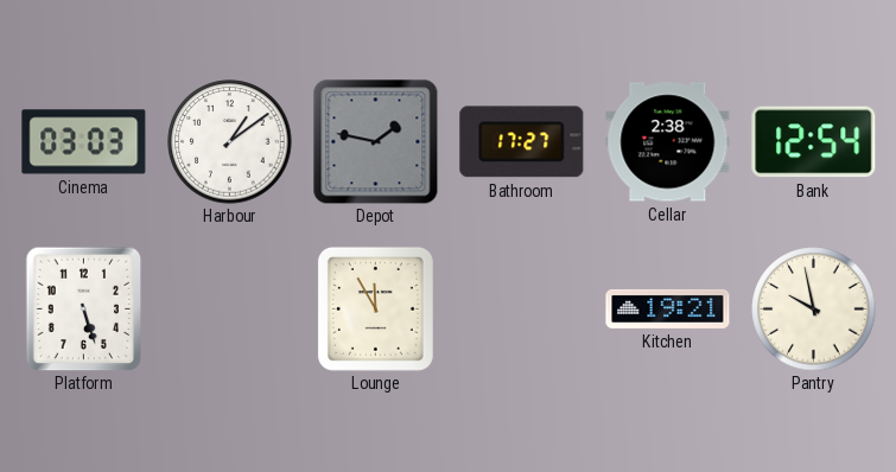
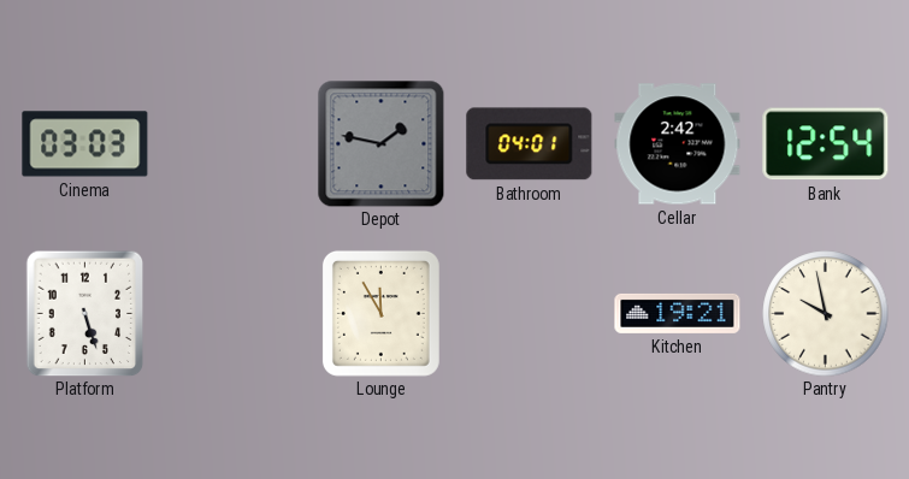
Harbour: 1:09 -> none
Bathroom: 17:27 -> 04:01
Cellar: 2:38 -> 2:42
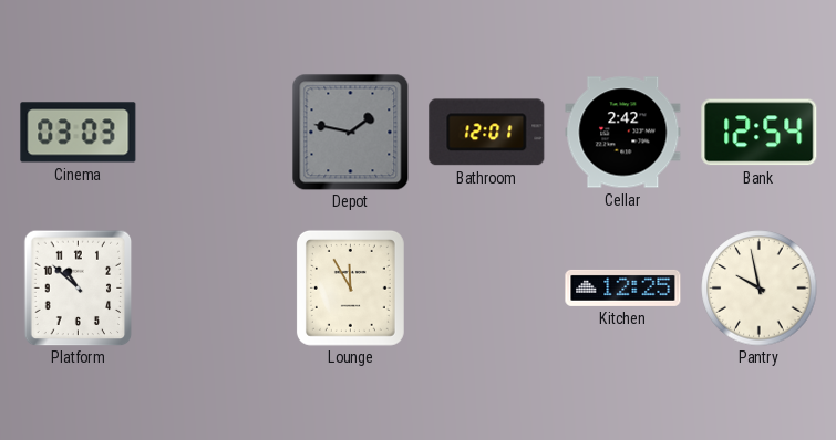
Bathroom: 04:01 -> 12:01
Platform: 5:27 -> 10:52
Kitchen: 19:21 -> 12:25
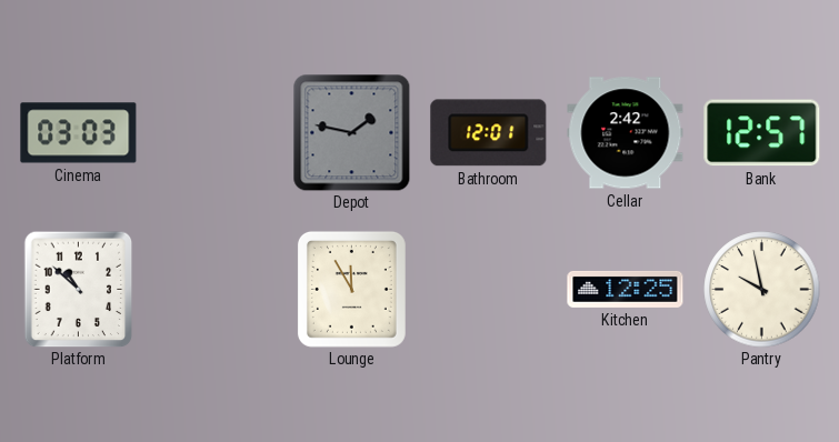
Bank: 12:54 -> 12:57
